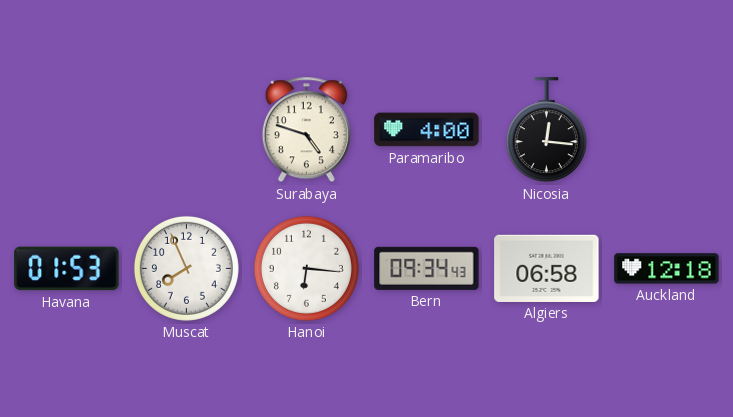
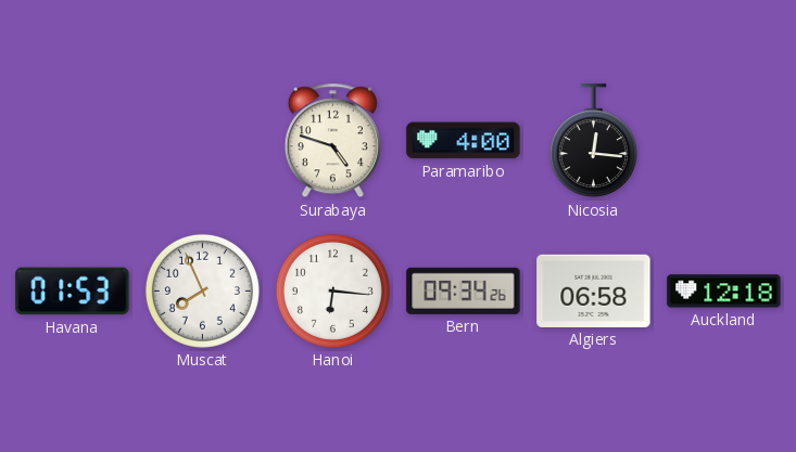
Bern: 09:34:43 -> 09:34:26
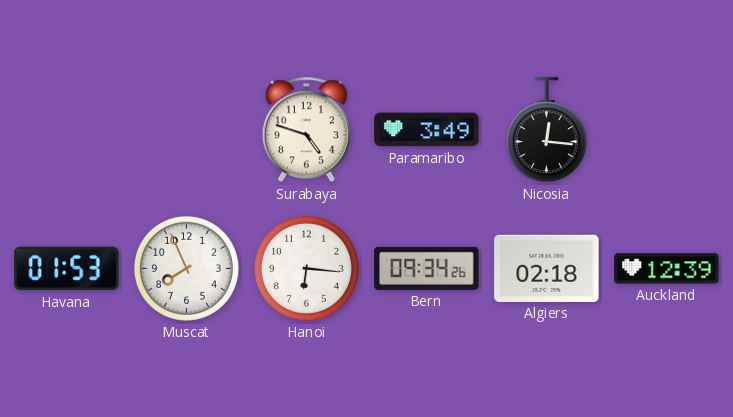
Paramaribo: 4:00 -> 3:49
Algiers: 06:58 -> 02:18
Auckland: 12:18 -> 12:39
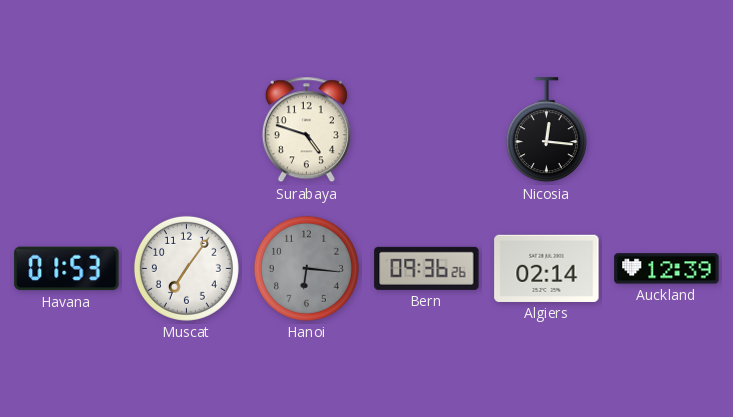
Paramaribo: 3:49 -> none
Muscat: 7:56 -> 7:06
Hanoi dial: white -> grey
Bern: 09:34 -> 09:36
Algiers: 02:18 -> 02:14
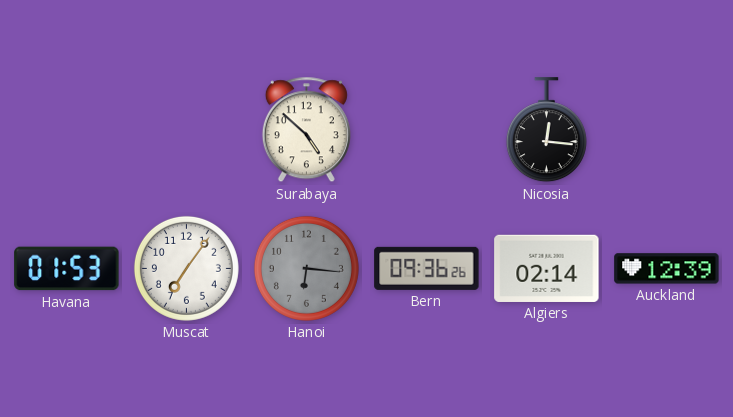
Surabaya: 4:48 -> 4:52
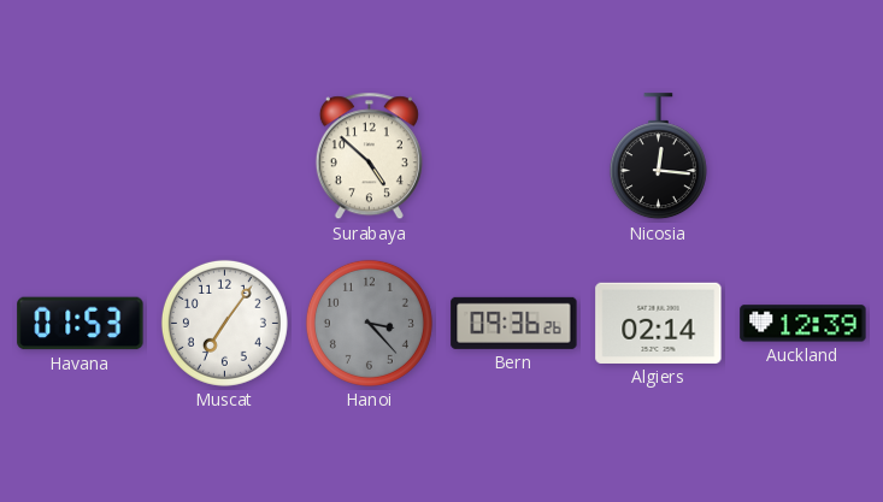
Hanoi: 6:16 -> 3:23
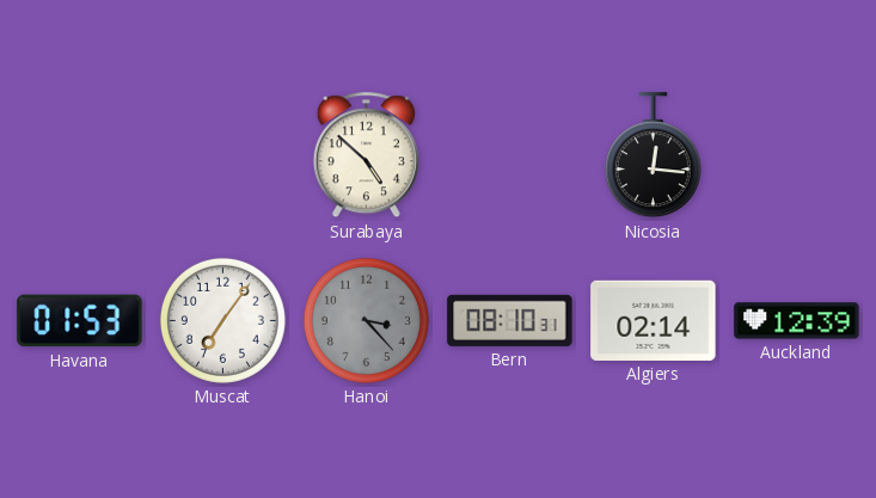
Bern: 09:36 -> 08:10
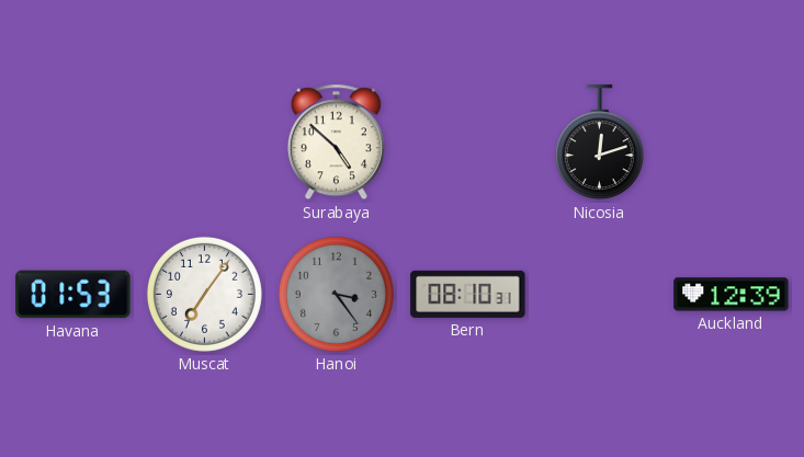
Nicosia: 12:16 -> 12:12
Hanoi: 3:23 -> 3:24
Algiers: 02:14 -> none
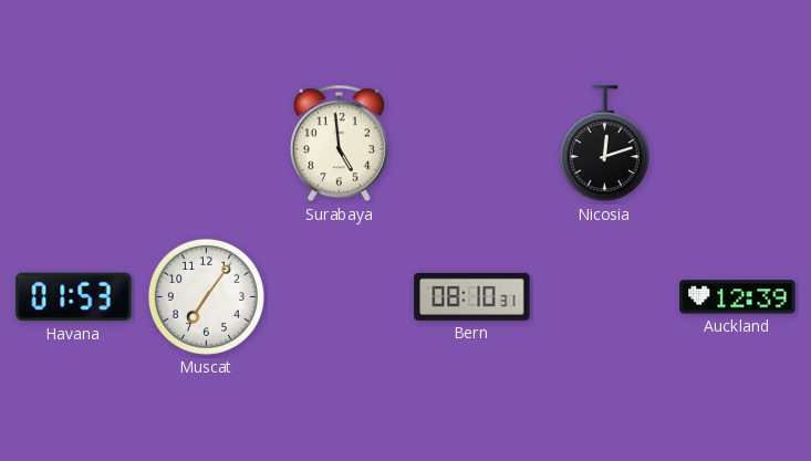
Surabaya: 4:52 -> 4:59
Hanoi: 3:24 -> none
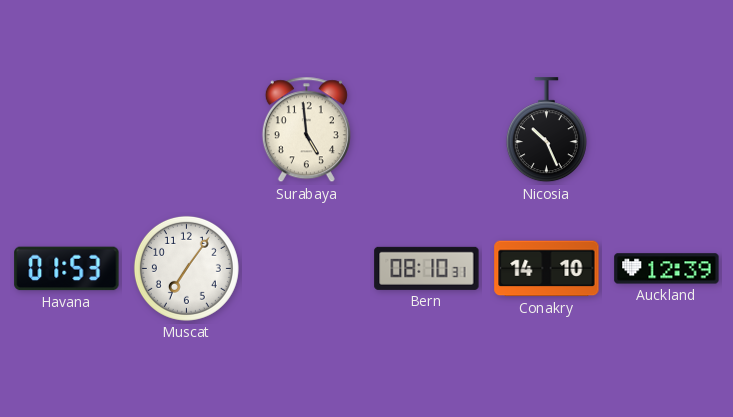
Nicosia: 12:12 -> 10:26
Conakry: none -> 14:10
